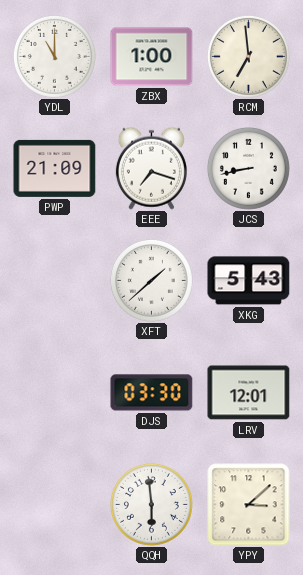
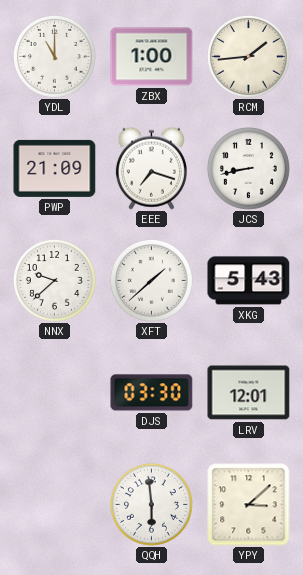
RCM: 6:59 -> 1:44
NNX: none -> 9:38
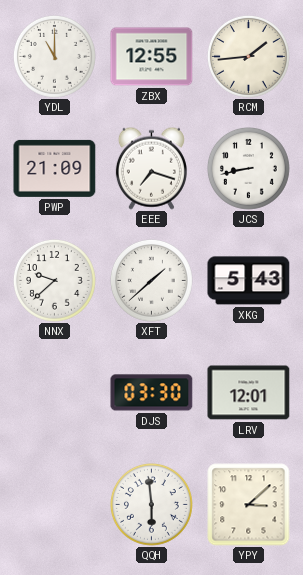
ZBX: 1:00 -> 12:55
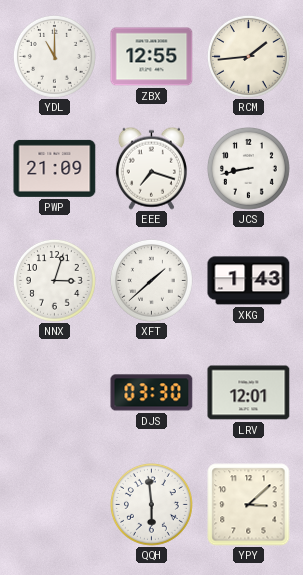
NNX: 9:38 -> 3:03
XKG: 5:43 -> 1:43
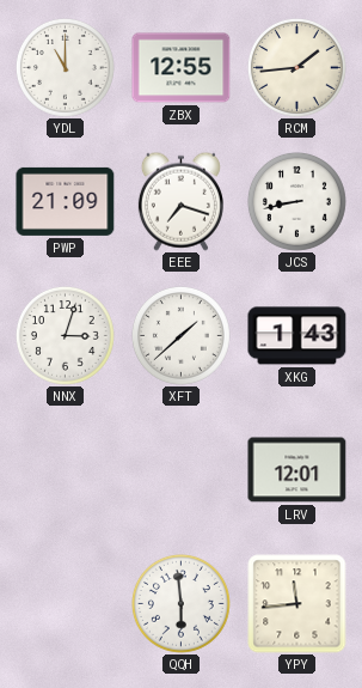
DJS: 03:30 -> none
YPY: 3:08 -> 11:44
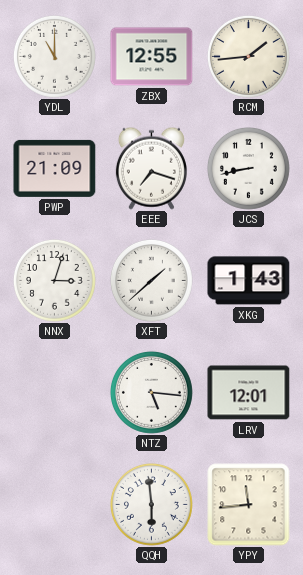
NTZ: none -> 5:16
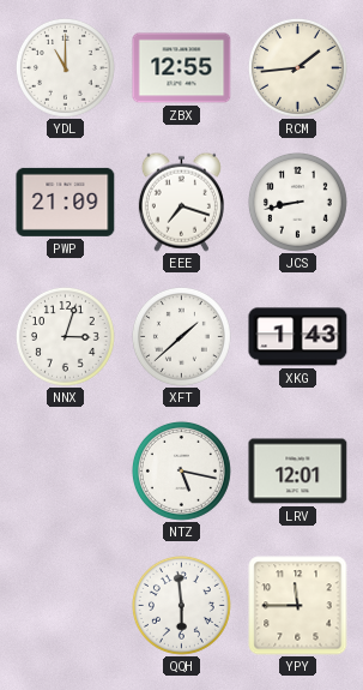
NTZ: 5:16 -> 5:17
YPY: 11:44 -> 11:45
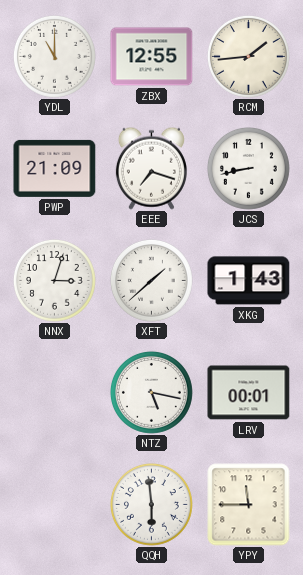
LRV: 12:01 -> 00:01
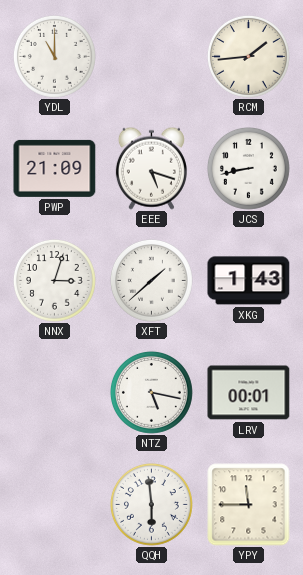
ZBX: 12:55 -> none
EEE: 7:18 -> 5:18
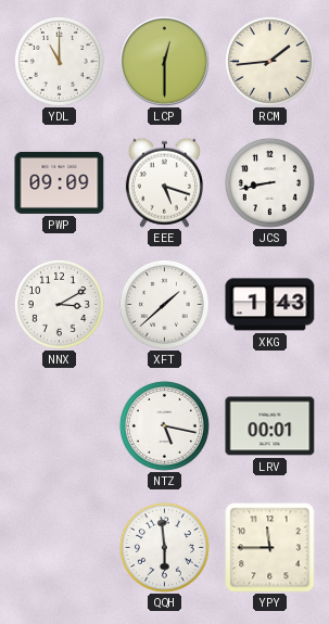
LCP: none -> 12:30
PWP: 21:09 -> 09:09
NNX: 3:03 -> 3:10
